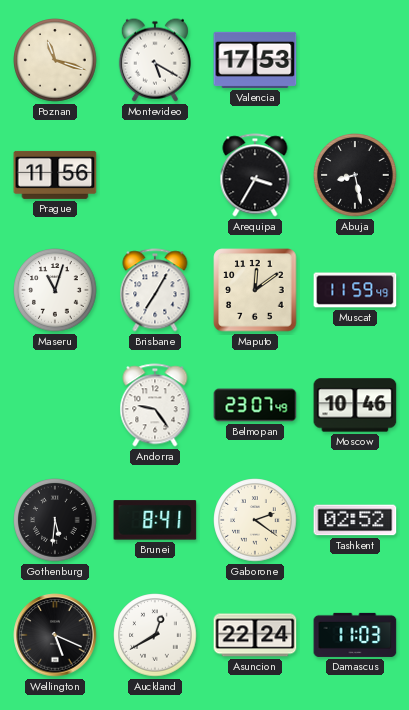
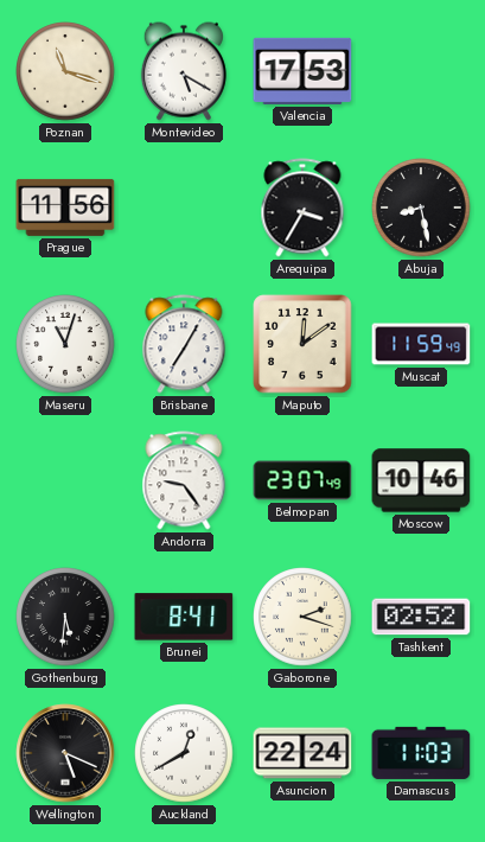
Gaborone: 2:21 -> 2:18
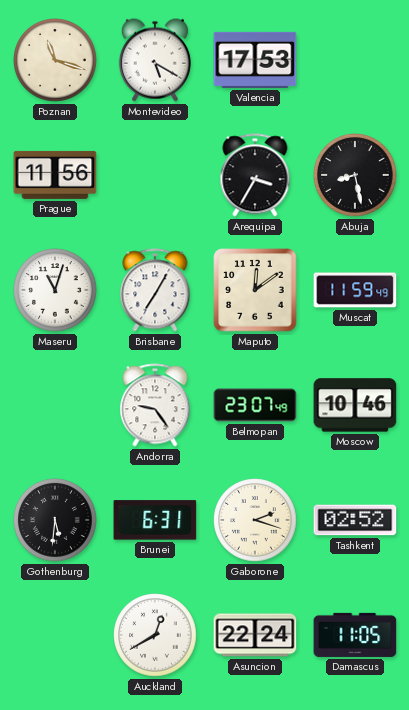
Brunei: 8:41 -> 6:31
Wellington: 5:19 -> none
Damascus: 11:03 -> 11:05
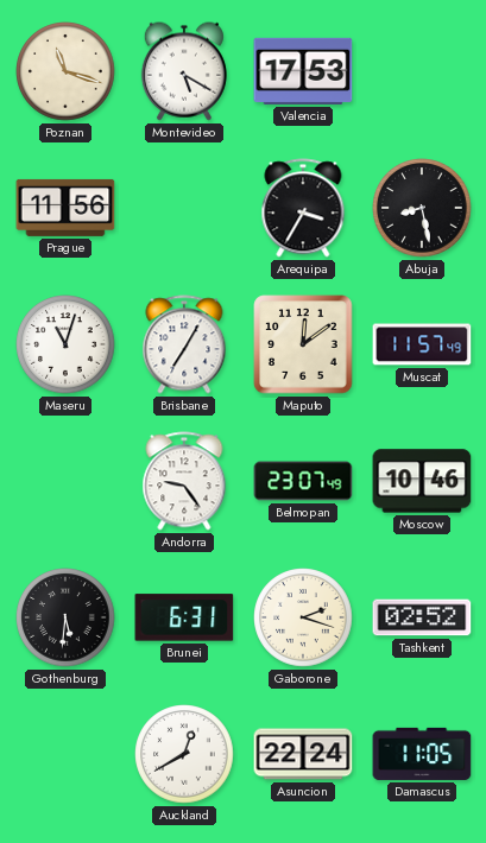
Muscat: 11:59 -> 11:57
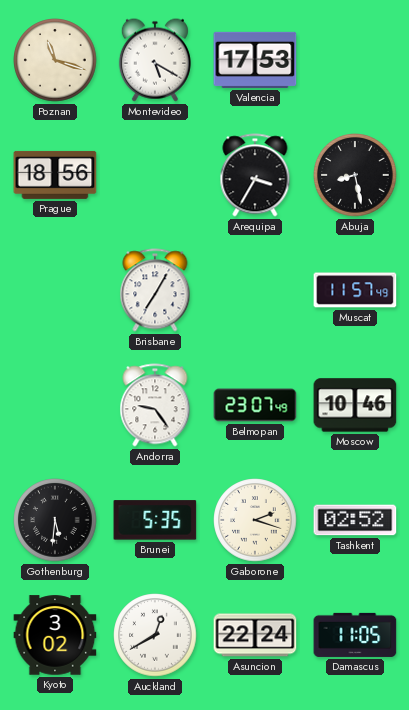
Prague: 11:56 -> 18:56
Maseru: 11:03 -> none
Maputo: 12:09 -> none
Brunei: 6:31 -> 5:35
Kyoto: none -> 3:02
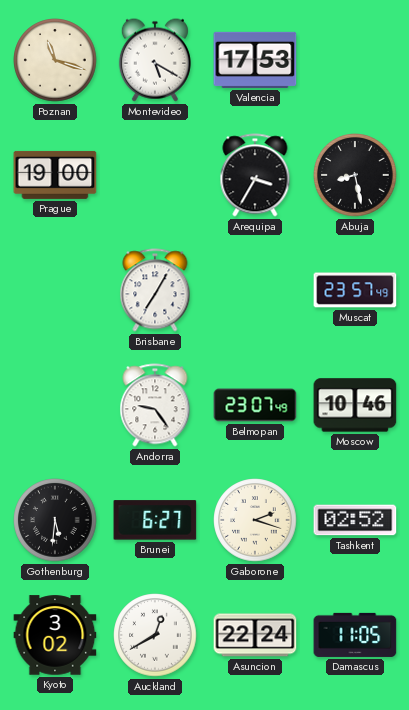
Prague: 18:56 -> 19:00
Muscat: 11:57 -> 23:57
Brunei: 5:35 -> 6:27
